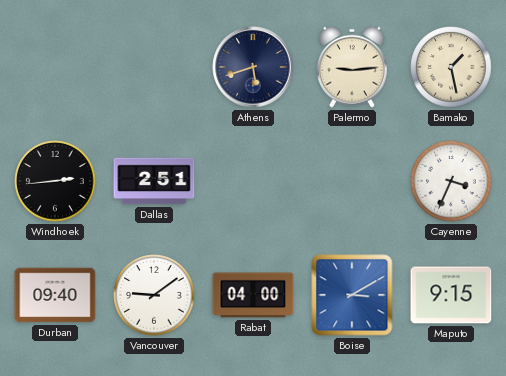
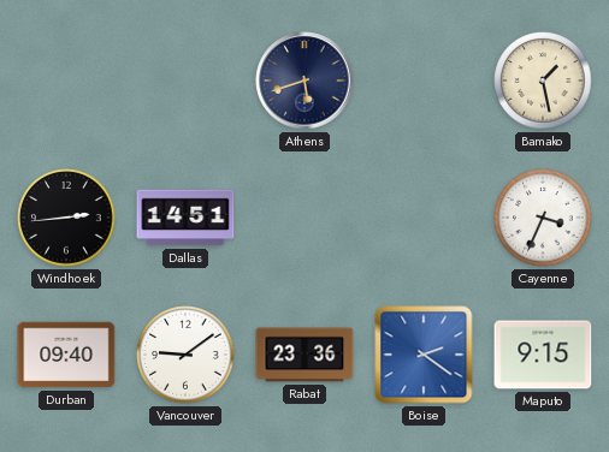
Palermo: 9:14 -> none
Dallas: 2:51 -> 14:51
Rabat: 04:00 -> 23:36
Boise: 3:10 -> 2:21
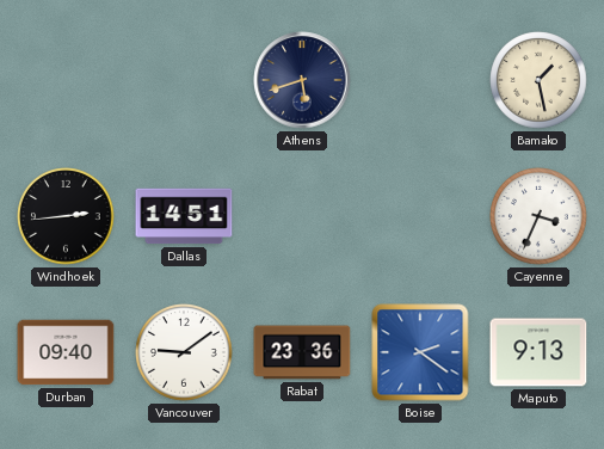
Maputo: 9:15 -> 9:13
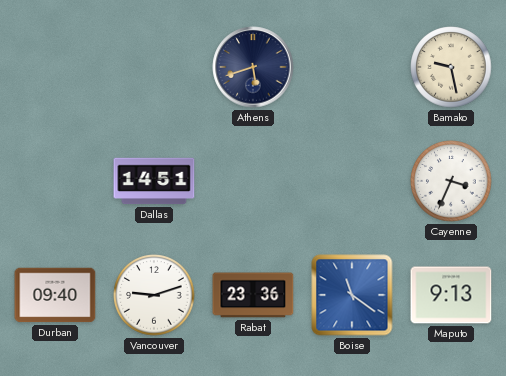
Bamako: 1:28 -> 9:28
Windhoek: 2:44 -> none
Vancouver: 9:09 -> 9:12
Boise: 2:21 -> 11:21
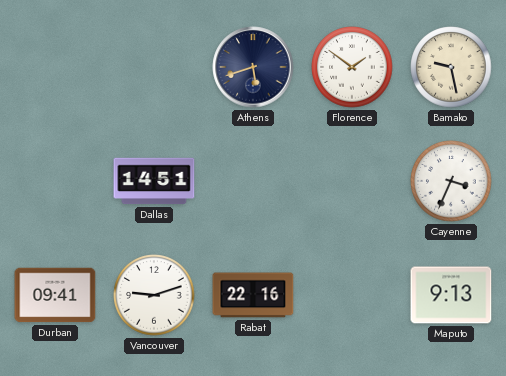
Florence: none -> 1:51
Durban: 09:40 -> 09:41
Rabat: 23:36 -> 22:16
Boise: 11:21 -> none
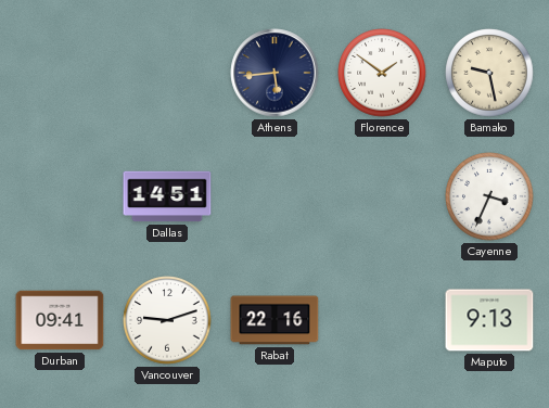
Athens: 5:42 -> 5:44
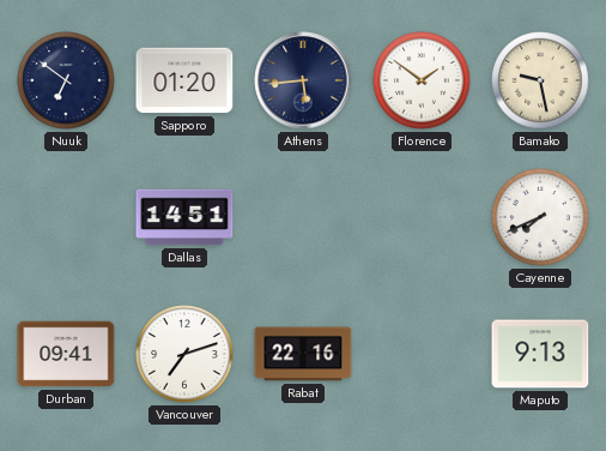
Nuuk: none -> 6:51
Sapporo: none -> 01:20
Cayenne: 3:34 -> 7:41
Vancouver: 9:12 -> 7:12
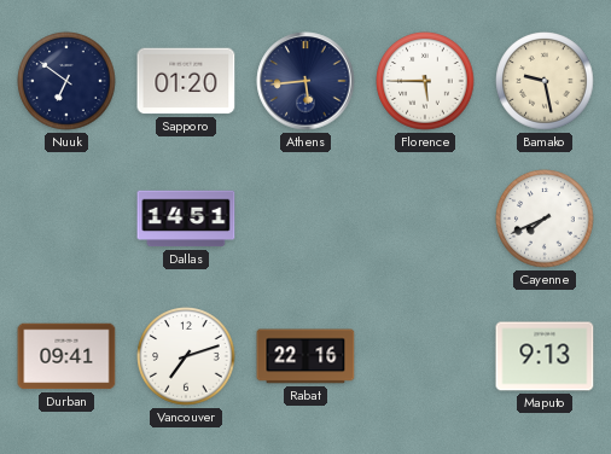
Florence: 1:51 -> 5:45
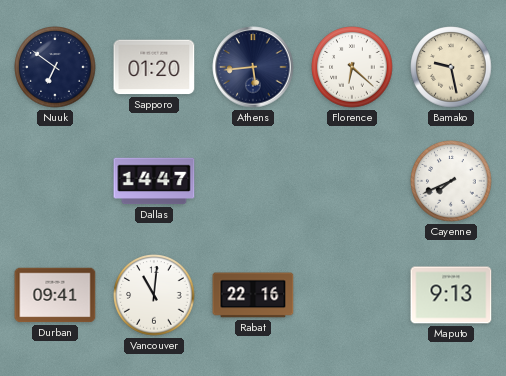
Florence: 5:45 -> 6:22
Dallas: 14:51 -> 14:47
Vancouver: 7:12 -> 11:01
